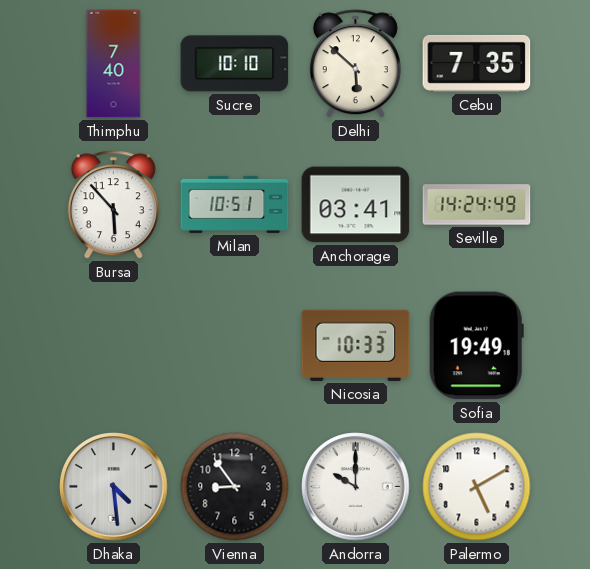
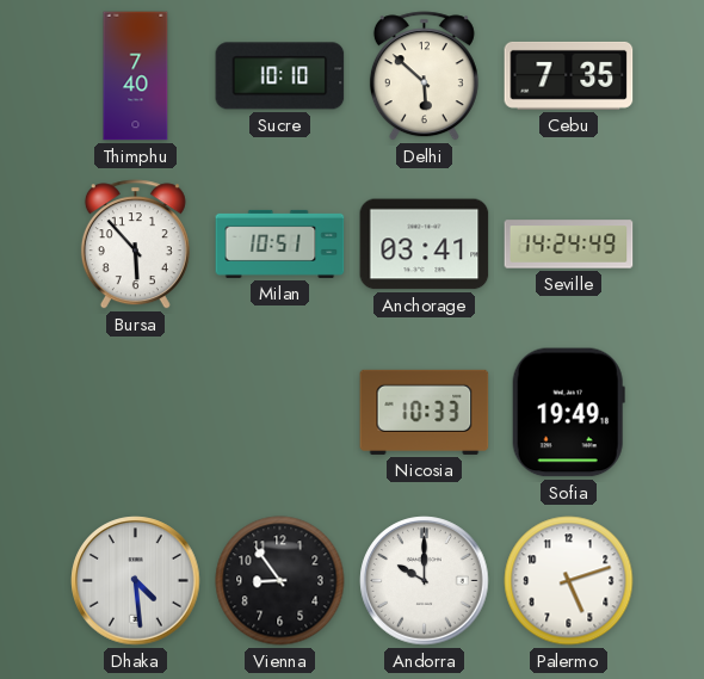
Palermo: 5:10 -> 5:12
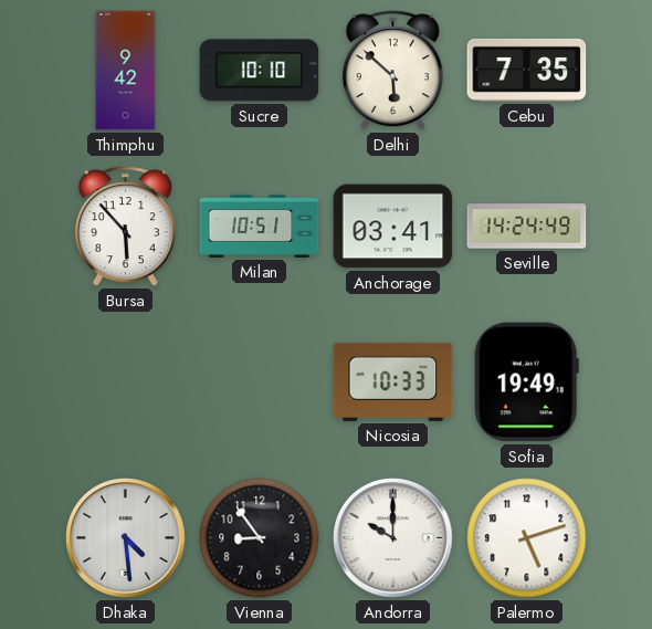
Thimphu: 7:40 -> 9:42
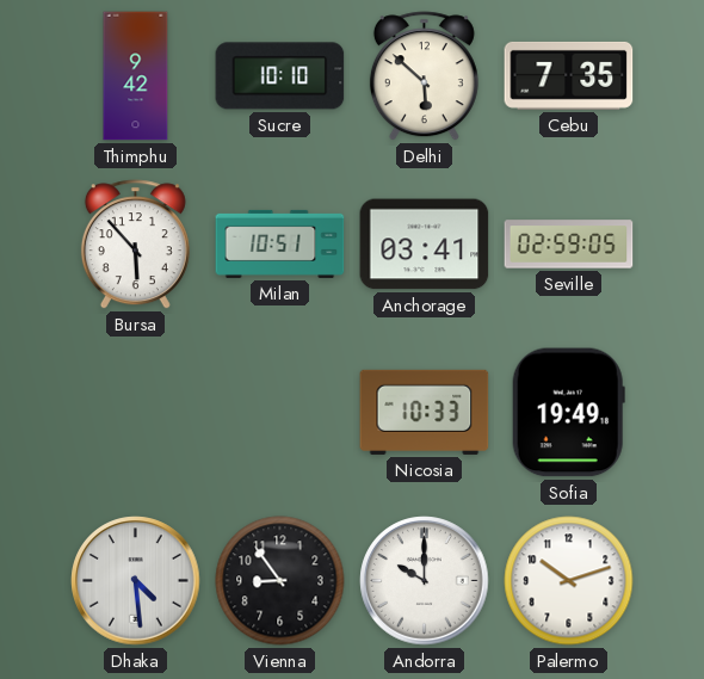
Seville: 14:24 -> 02:59
Palermo: 5:12 -> 10:12
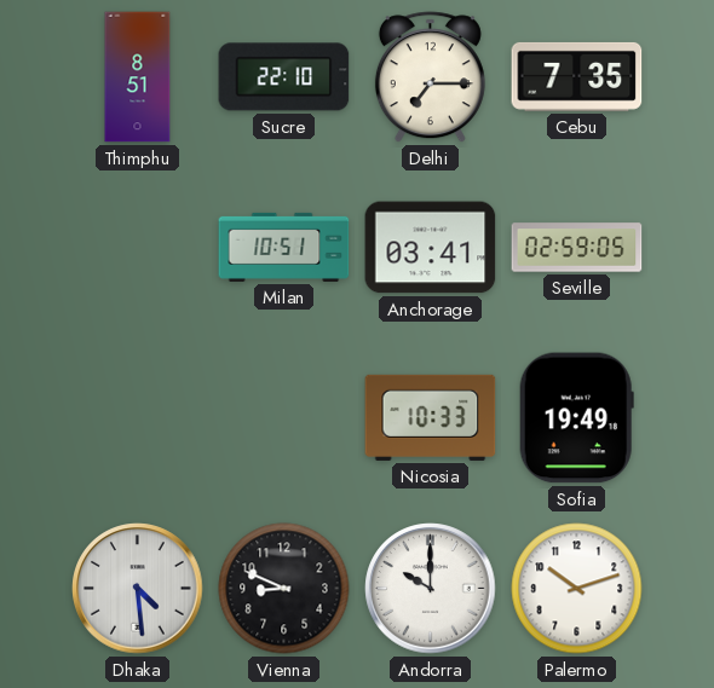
Thimphu: 9:42 -> 8:51
Sucre: 10:10 -> 22:10
Delhi: 5:52 -> 7:15
Bursa: 5:53 -> none
Vienna: 8:54 -> 8:49
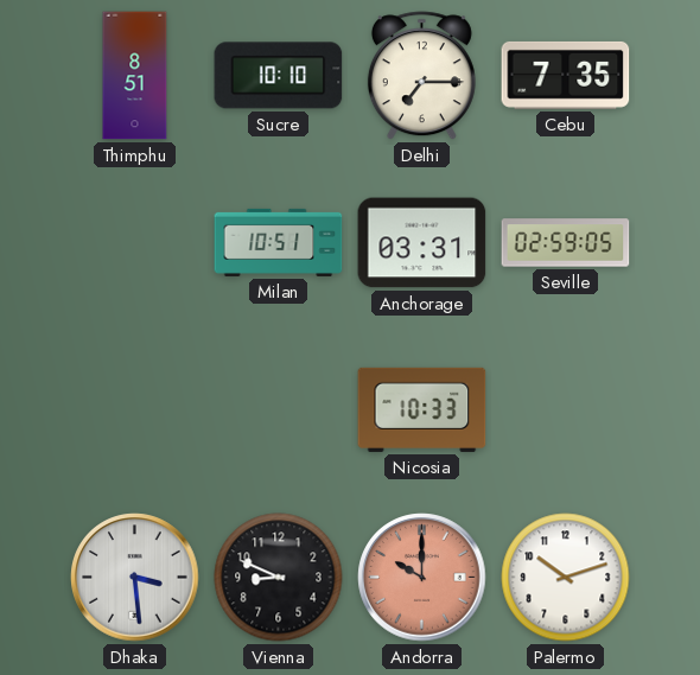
Sucre: 22:10 -> 10:10
Anchorage: 03:41 -> 03:31
Sofia: 19:49 -> none
Dhaka: 4:29 -> 3:29
Andorra dial: white -> salmon
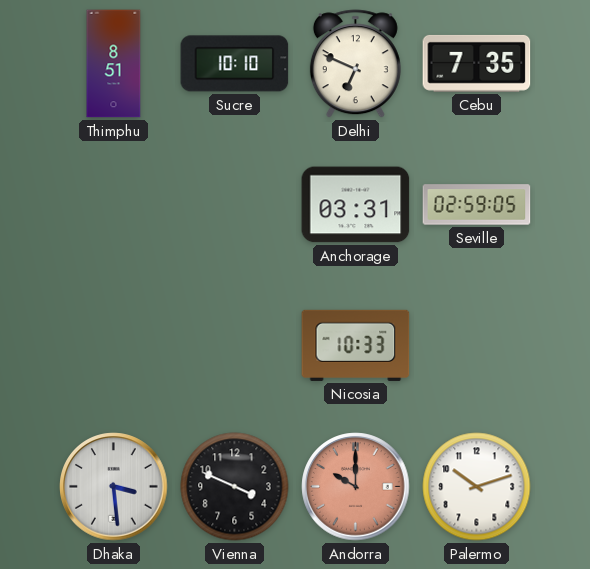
Delhi: 7:15 -> 6:49
Milan: 10:51 -> none
Vienna: 8:49 -> 3:49
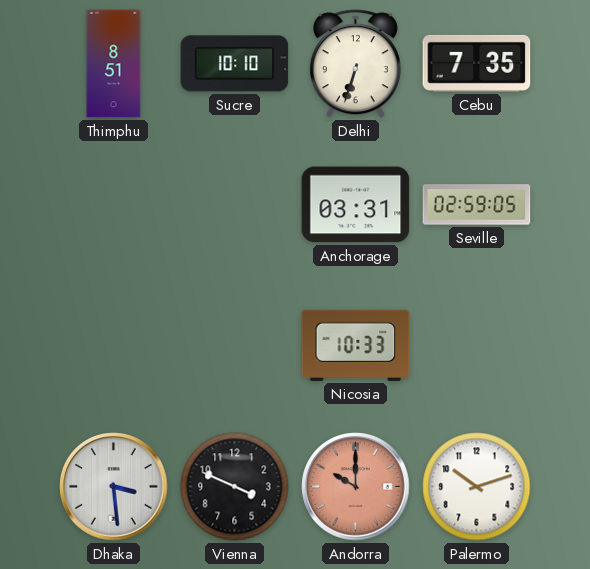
Delhi: 6:49 -> 6:33
